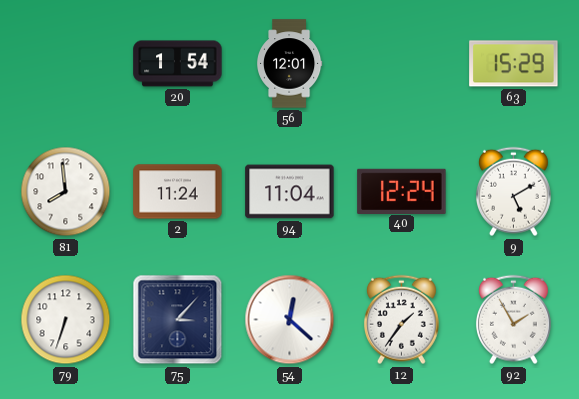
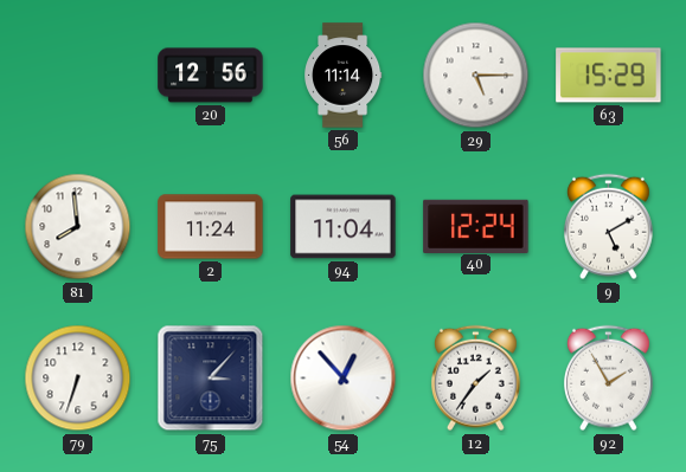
20: 1:54 -> 12:56
56: 12:01 -> 11:14
29: none -> 5:15
54: 12:22 -> 12:53
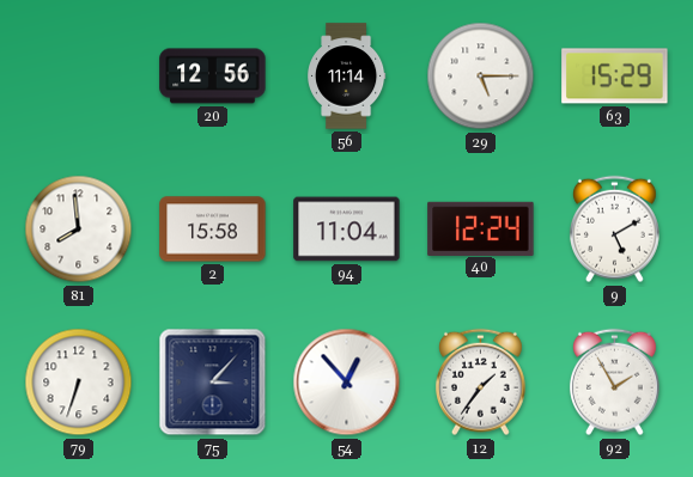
2: 11:24 -> 15:58
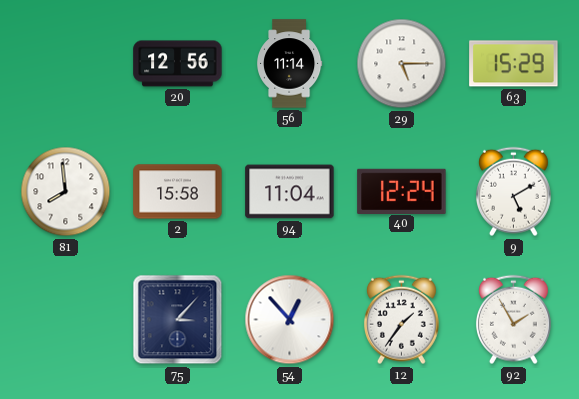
79: 6:33 -> none
